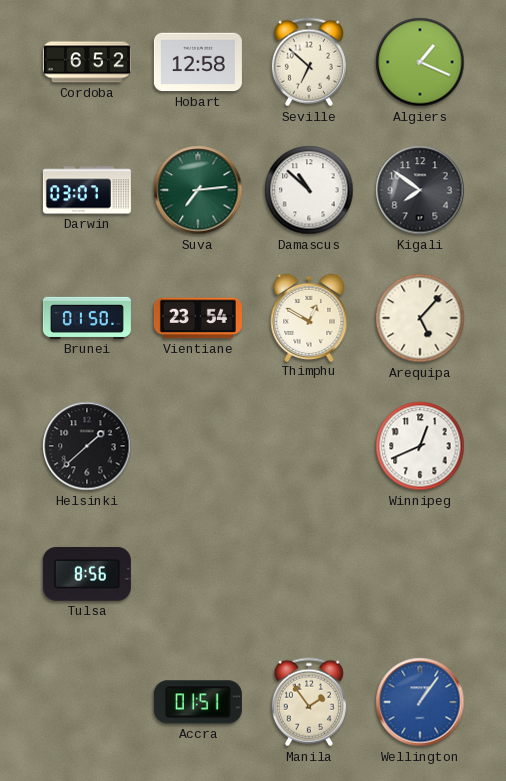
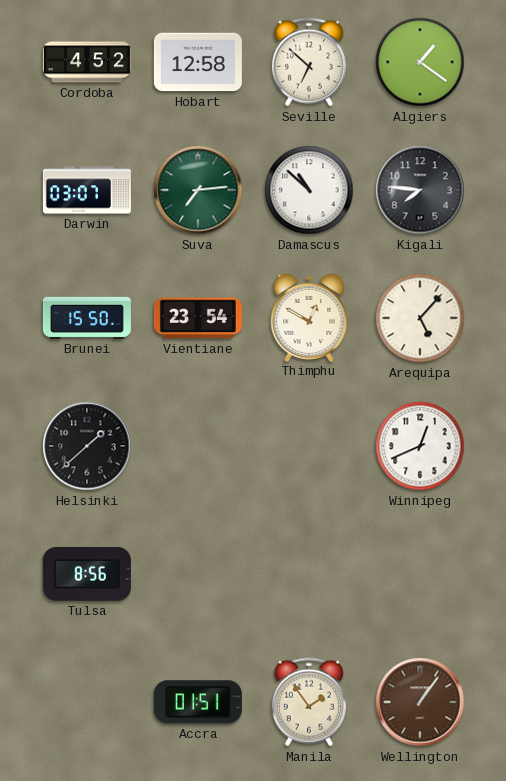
Cordoba: 6:52 -> 4:52
Algiers: 1:19 -> 1:21
Kigali: 7:51 -> 7:46
Brunei: 01:50 -> 15:50
Wellington dial: blue -> brown
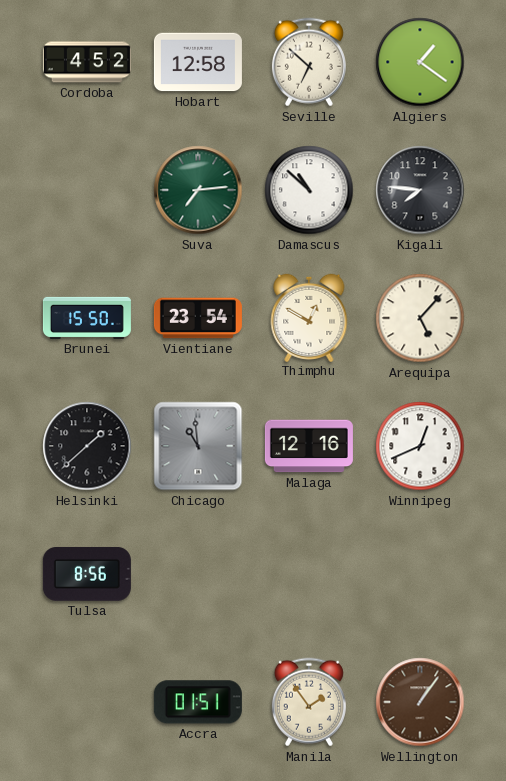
Darwin: 03:07 -> none
Chicago: none -> 10:59
Malaga: none -> 12:16
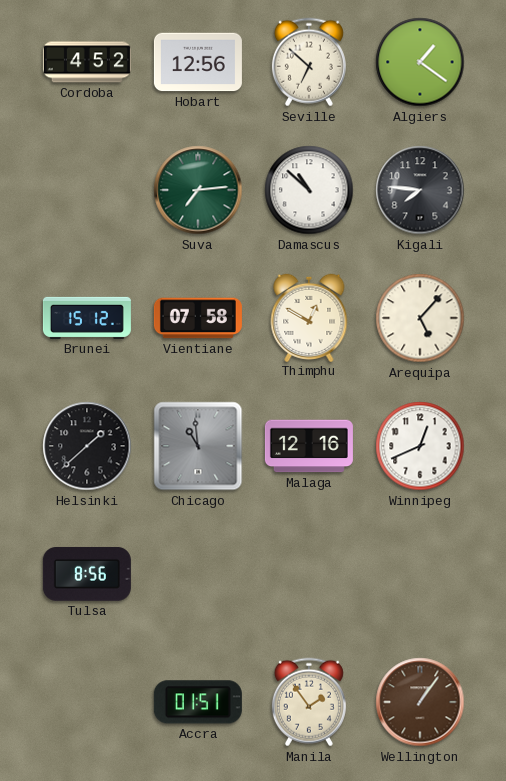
Hobart: 12:58 -> 12:56
Brunei: 15:50 -> 15:12
Vientiane: 23:54 -> 07:58
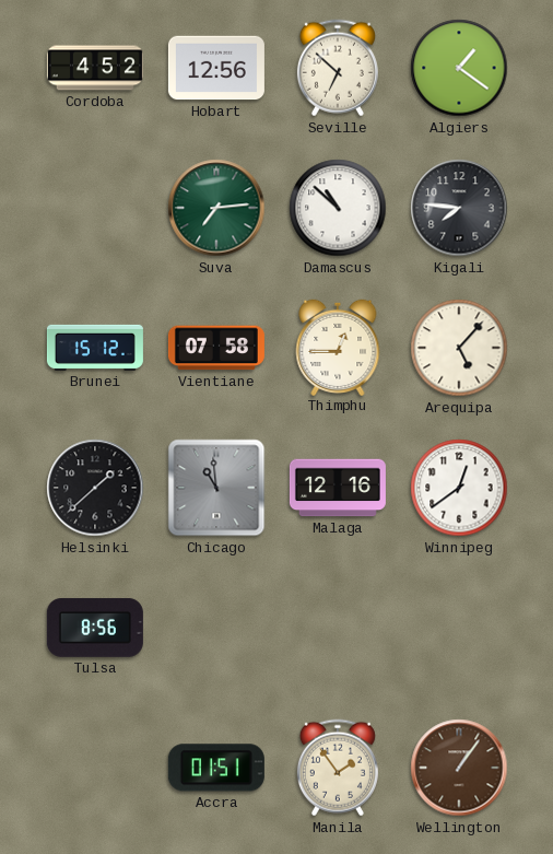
Thimphu: 12:50 -> 12:45
Winnipeg: 12:41 -> 12:39
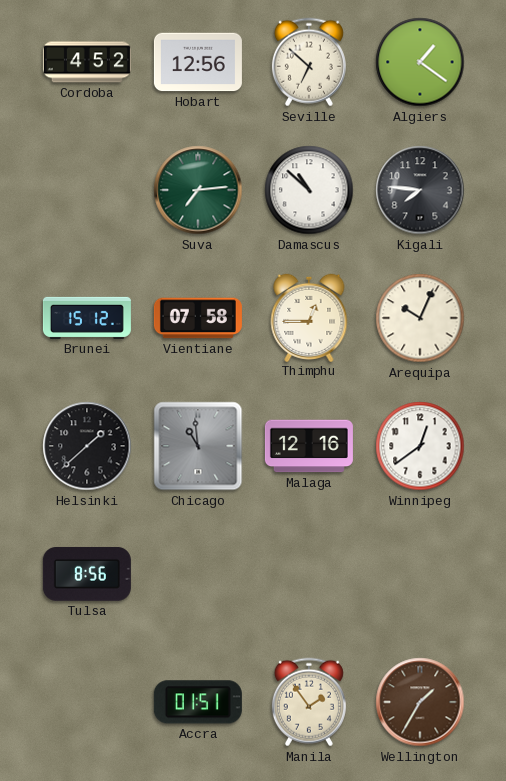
Arequipa: 5:07 -> 10:04
Wellington: 1:06 -> 1:35
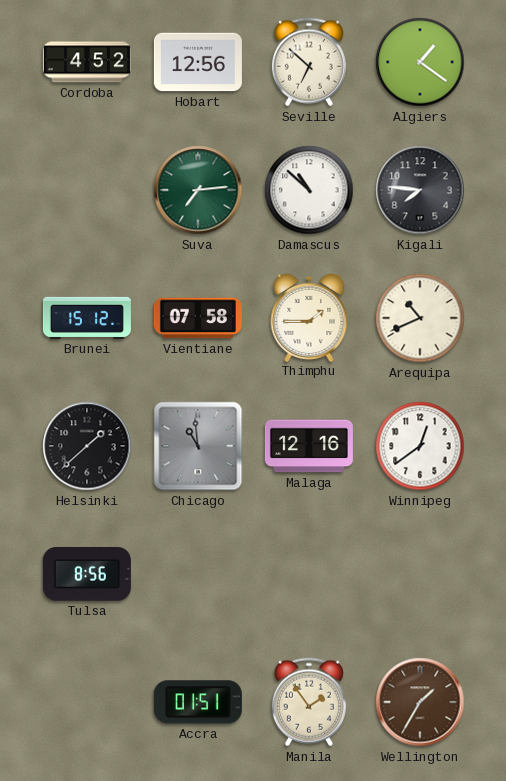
Thimphu: 12:45 -> 1:45
Arequipa: 10:04 -> 10:41
